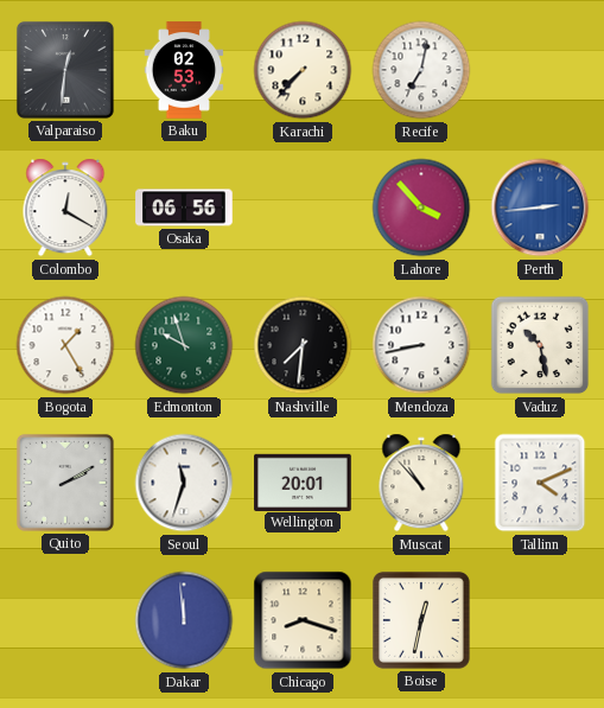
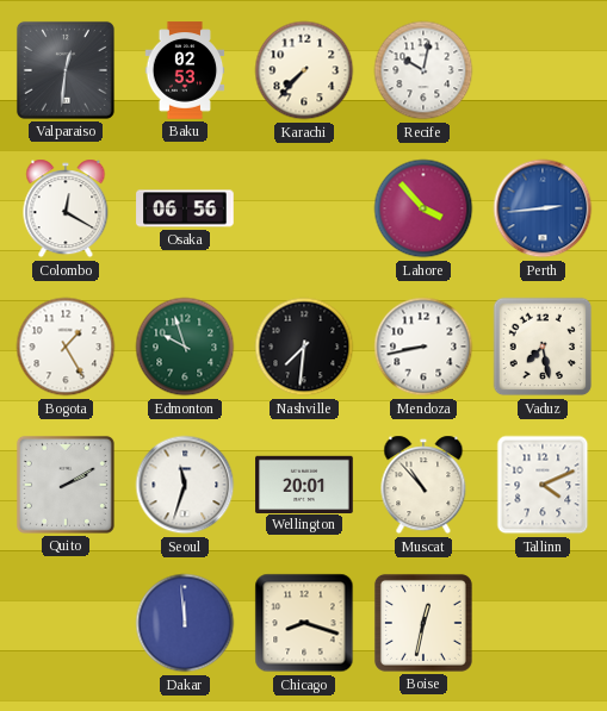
Recife: 7:02 -> 10:02
Vaduz: 10:28 -> 7:28
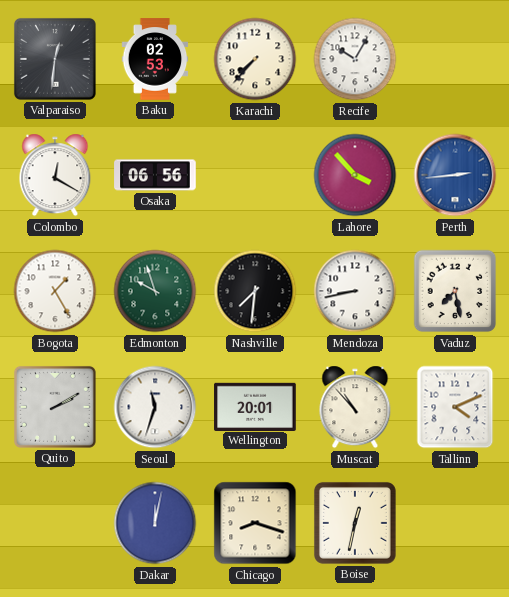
Recife: 10:02 -> 10:05
Dakar: 11:59 -> 12:02
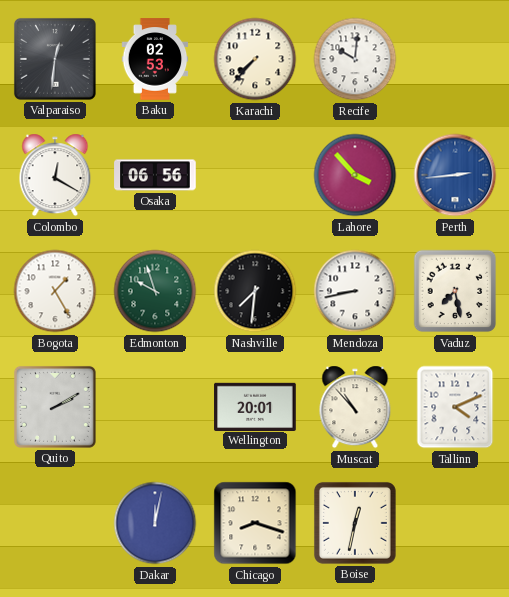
Recife: 10:05 -> 10:01
Seoul: 11:33 -> none
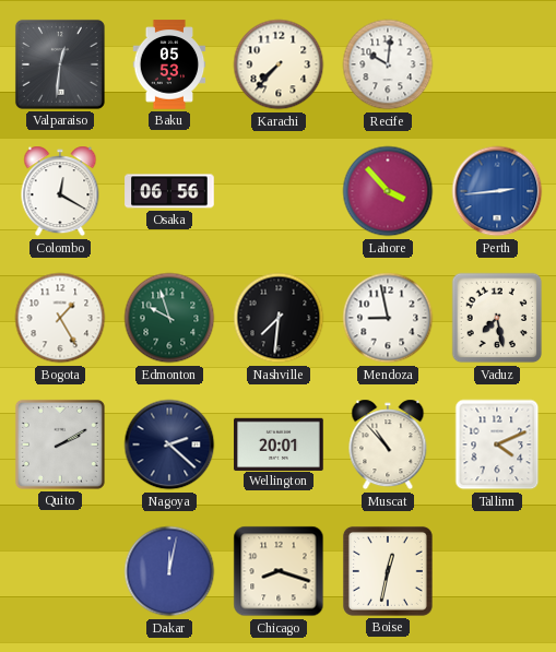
Baku: 02:53 -> 05:53
Mendoza: 8:43 -> 8:58
Nagoya: none -> 2:22
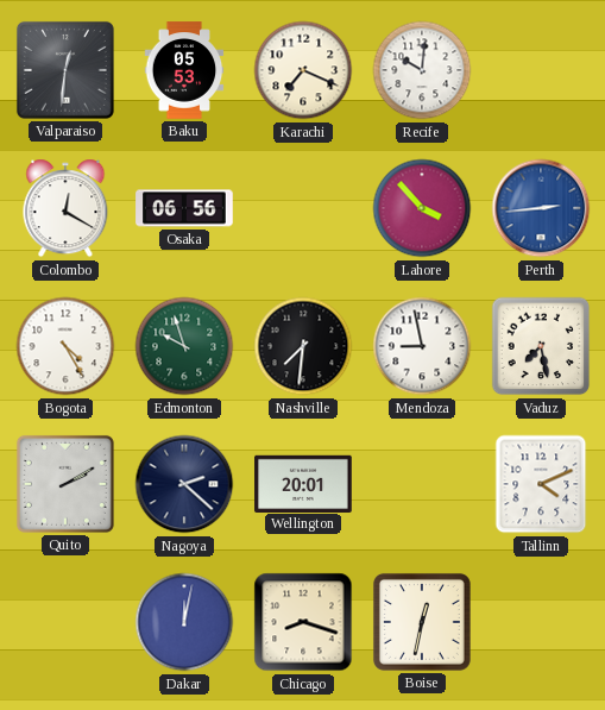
Karachi: 7:37 -> 7:19
Bogota: 1:25 -> 4:25
Muscat: 10:53 -> none
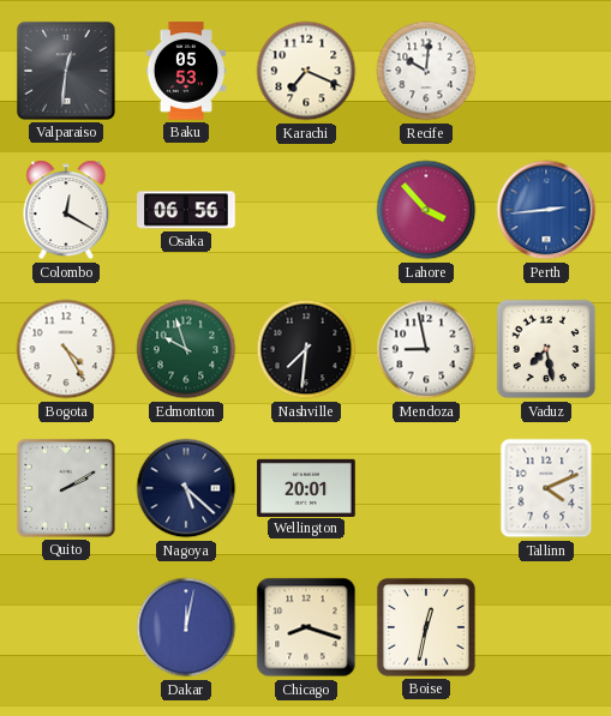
Nagoya: 2:22 -> 5:22
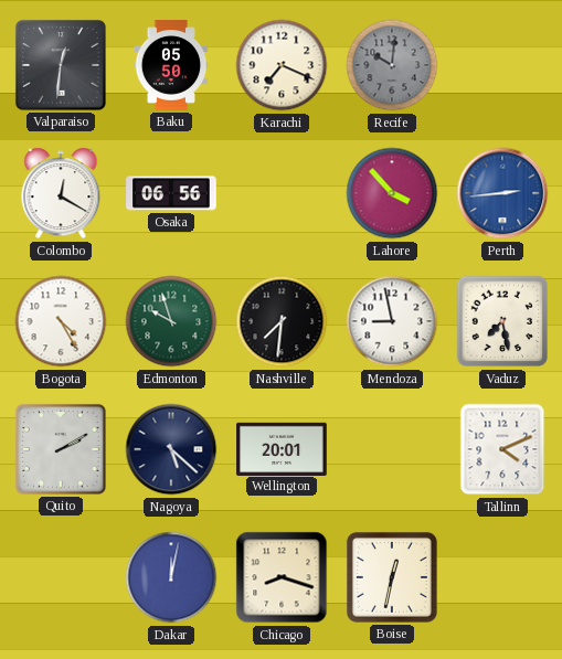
Baku: 05:53 -> 05:50
Recife dial: white -> grey
